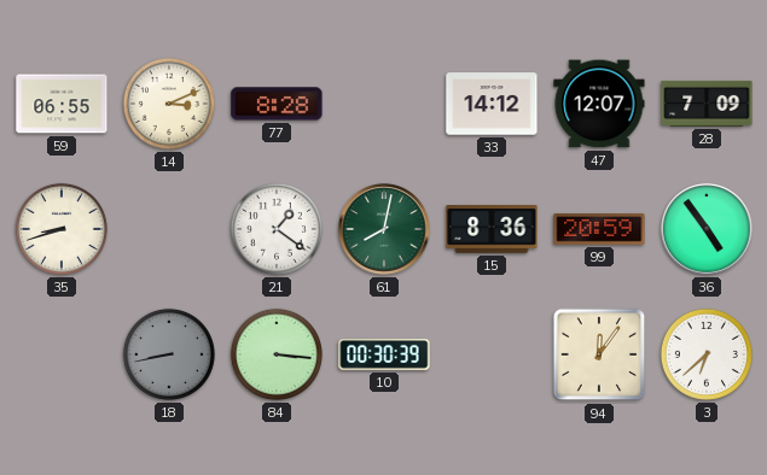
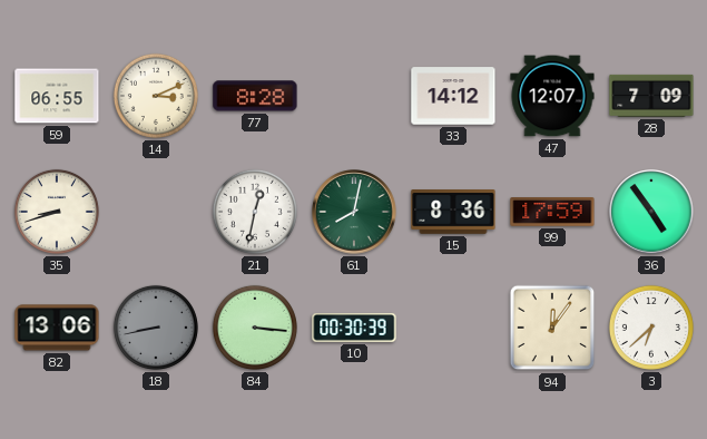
21: 1:21 -> 12:32
99: 20:59 -> 17:59
82: none -> 13:06
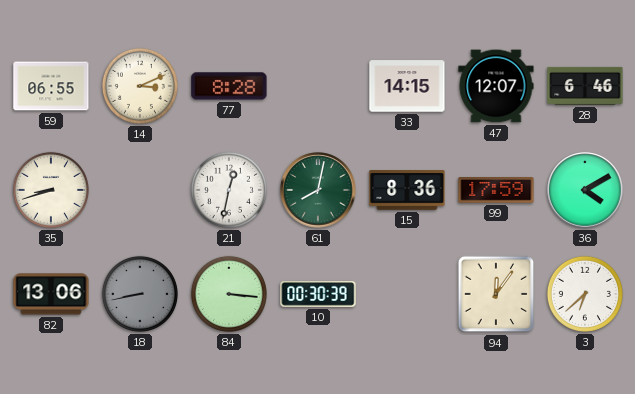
33: 14:12 -> 14:15
28: 7:09 -> 6:46
36: 4:54 -> 4:10
